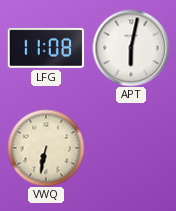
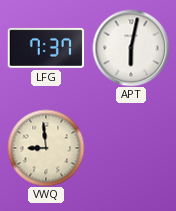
LFG: 11:08 -> 7:37
VWQ: 6:32 -> 8:59
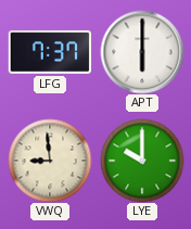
APT: 6:02 -> 6:00
LYE: none -> 10:00
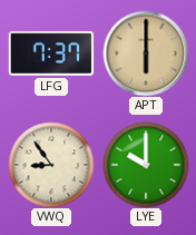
APT dial: white -> champagne
VWQ: 8:59 -> 8:54
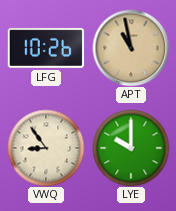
LFG: 7:37 -> 10:26
APT: 6:00 -> 10:58
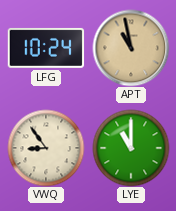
LFG: 10:26 -> 10:24
LYE: 10:00 -> 11:00
